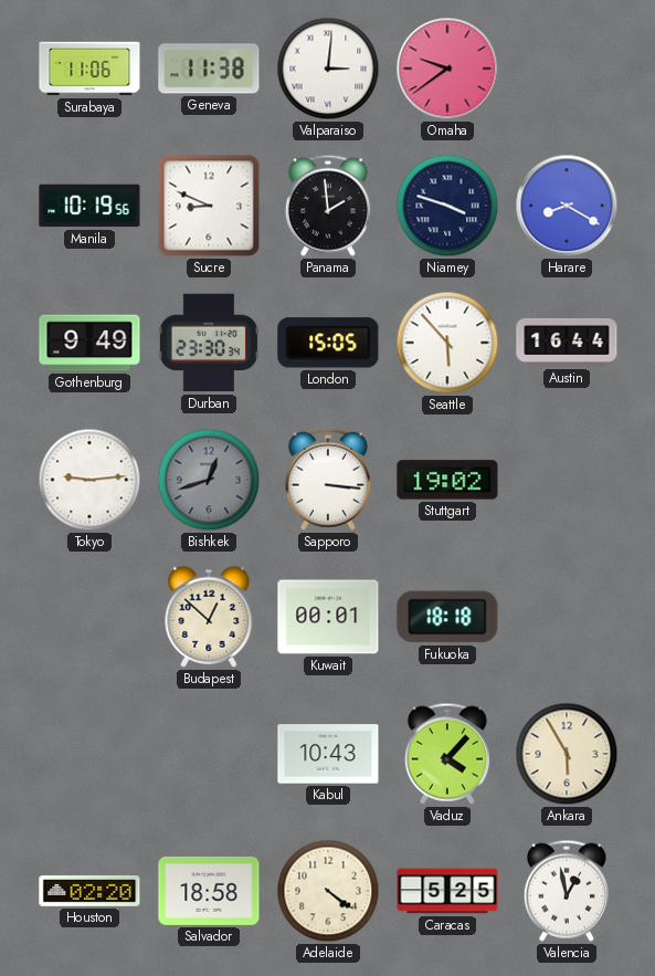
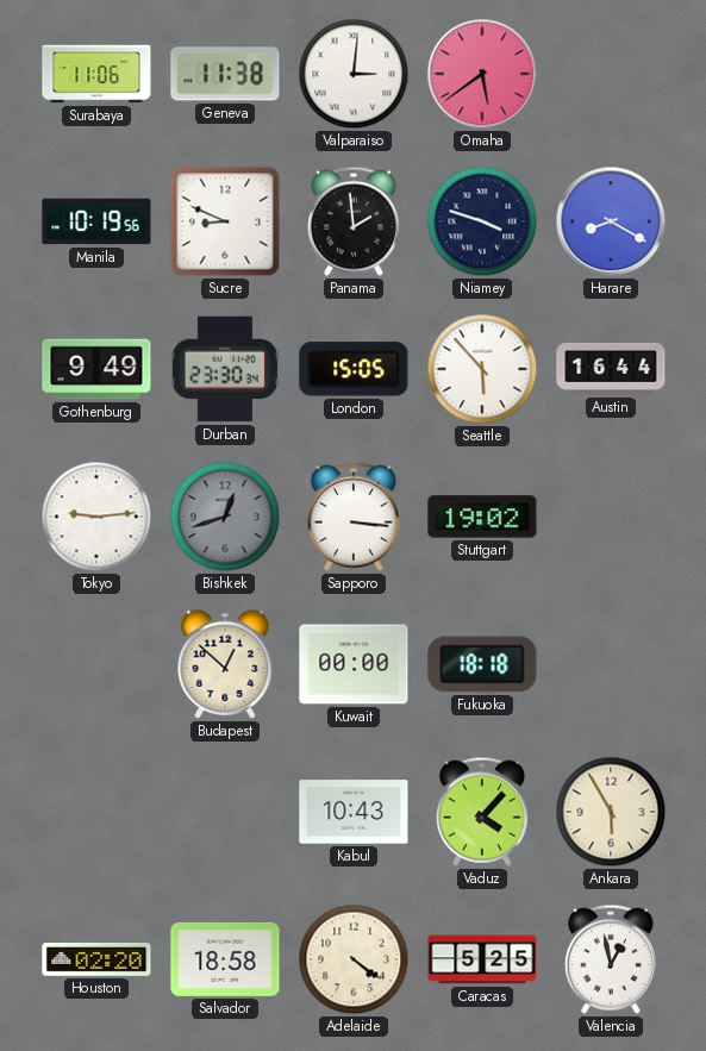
Omaha: 9:39 -> 5:39
Kuwait: 00:01 -> 00:00
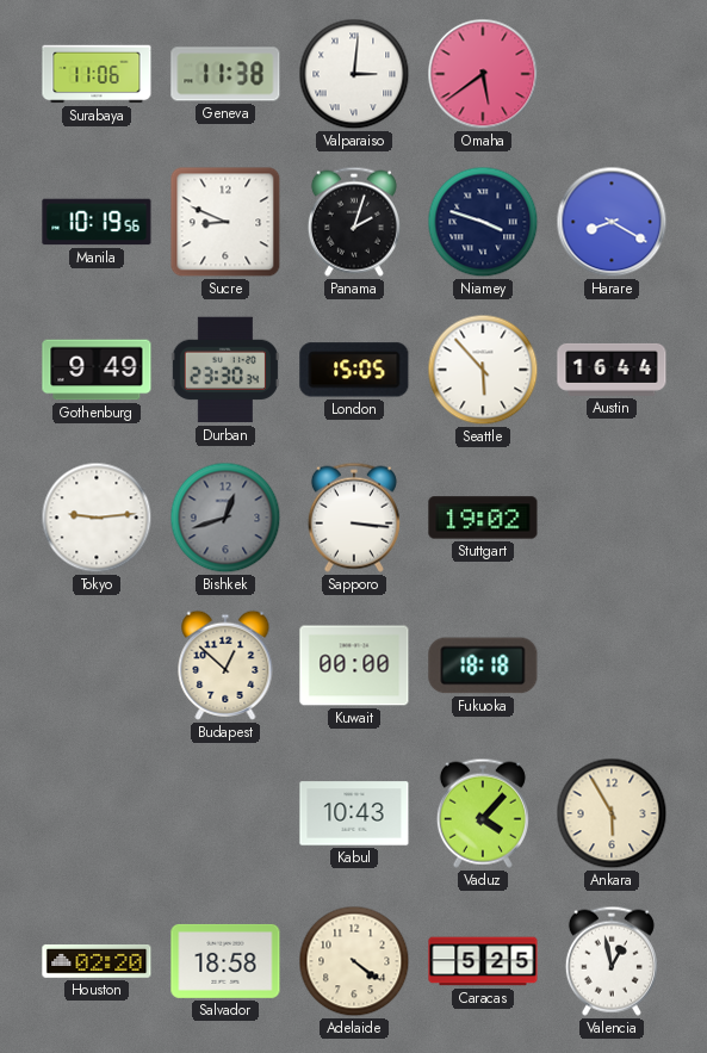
Panama: 1:59 -> 2:03
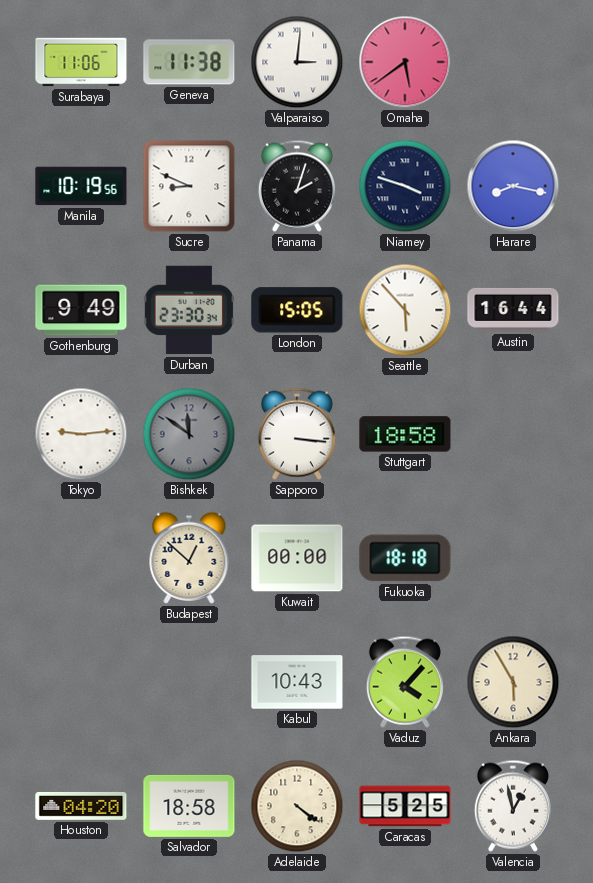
Harare: 8:20 -> 8:17
Bishkek: 12:42 -> 11:51
Stuttgart: 19:02 -> 18:58
Houston: 02:20 -> 04:20
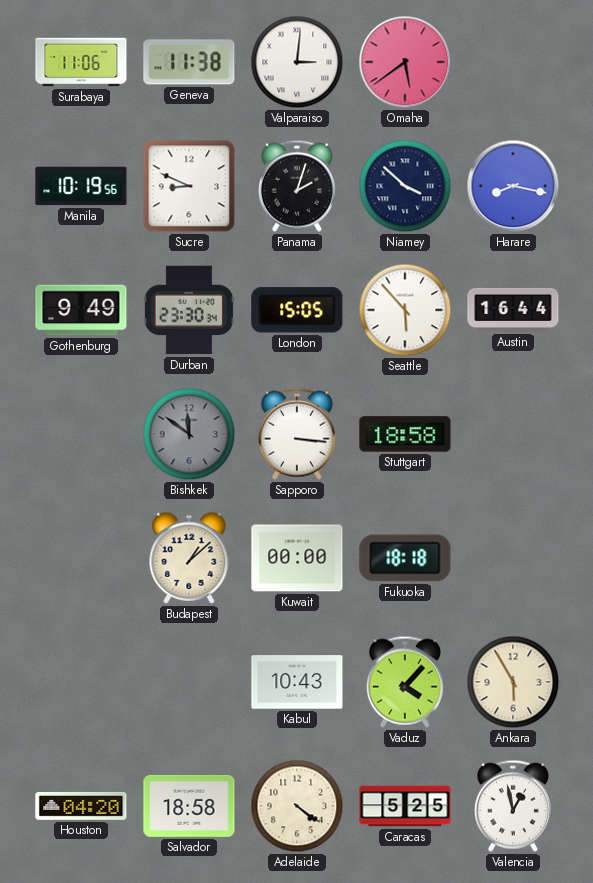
Niamey: 3:48 -> 3:52
Tokyo: 9:14 -> none
Budapest: 12:52 -> 1:08
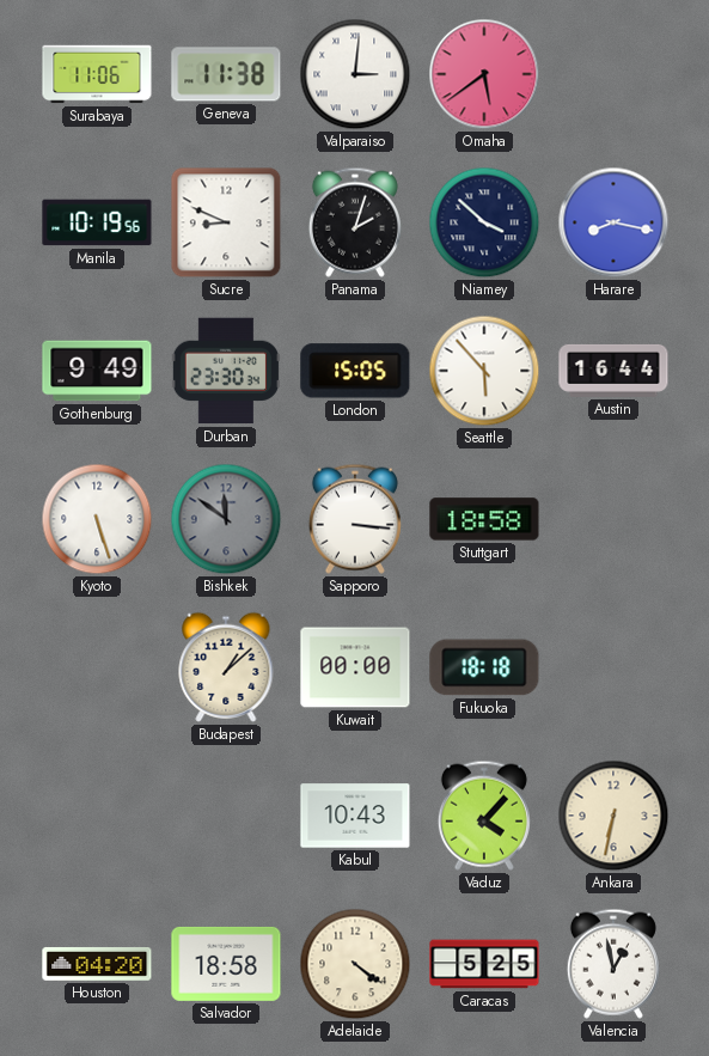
Kyoto: none -> 5:27
Ankara: 5:55 -> 6:32
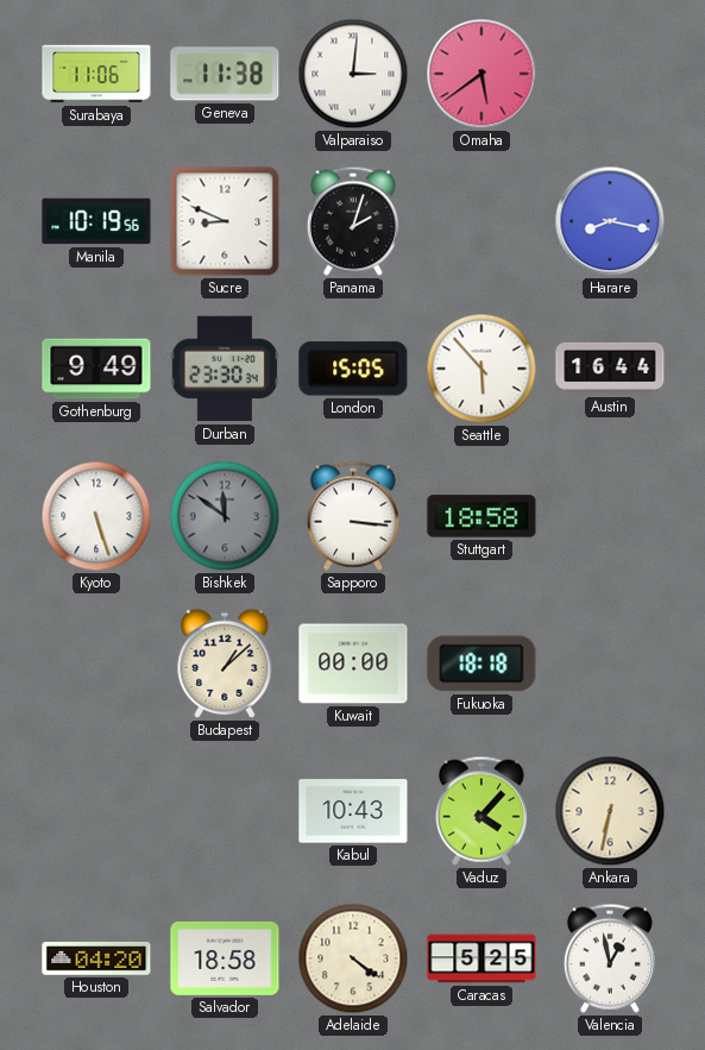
Niamey: 3:52 -> none
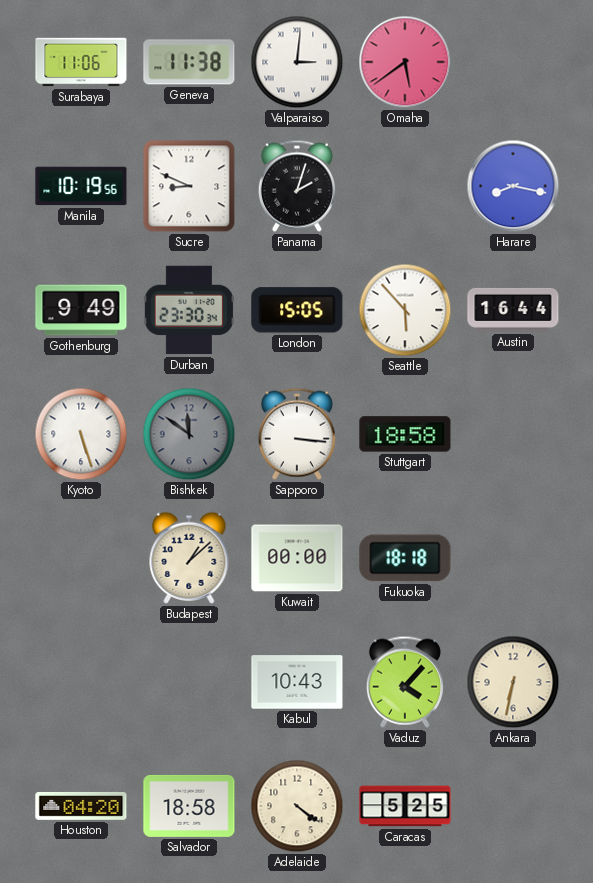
Valencia: 12:58 -> none
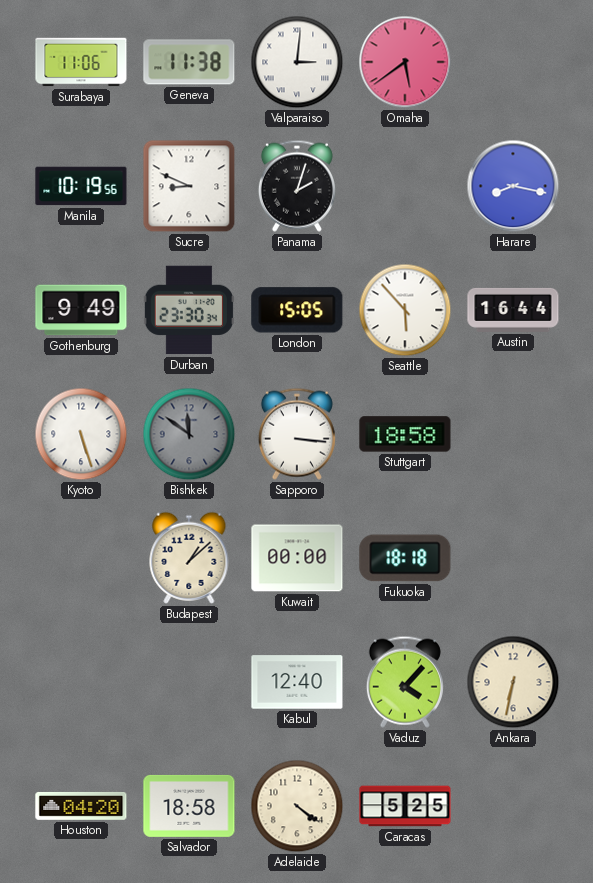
Kabul: 10:43 -> 12:40
